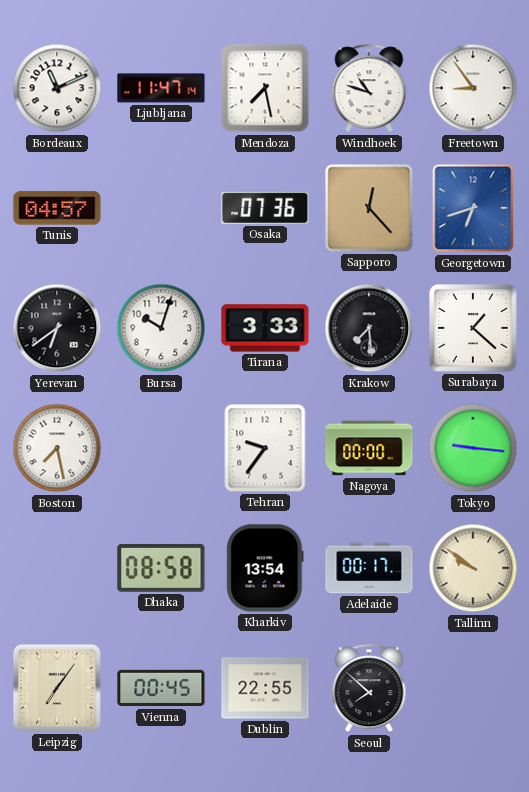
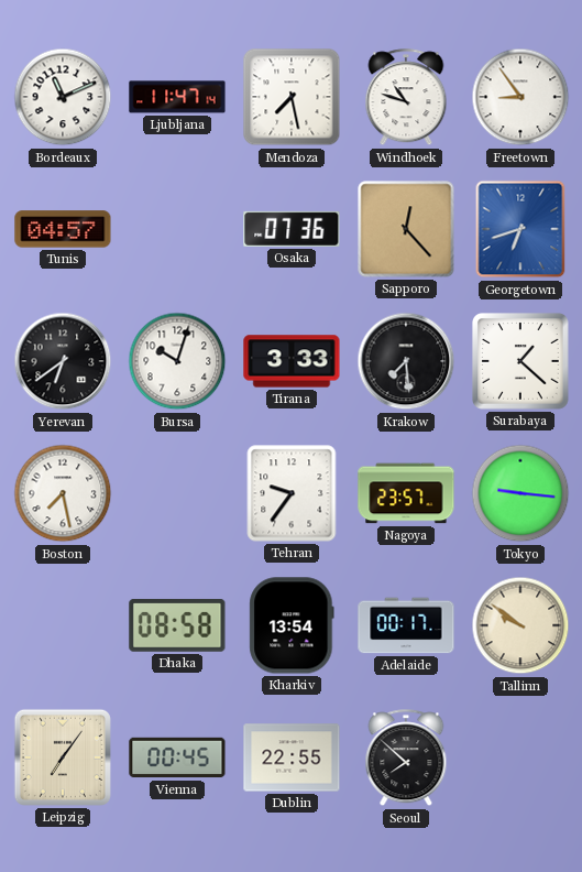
Nagoya: 00:00 -> 23:57
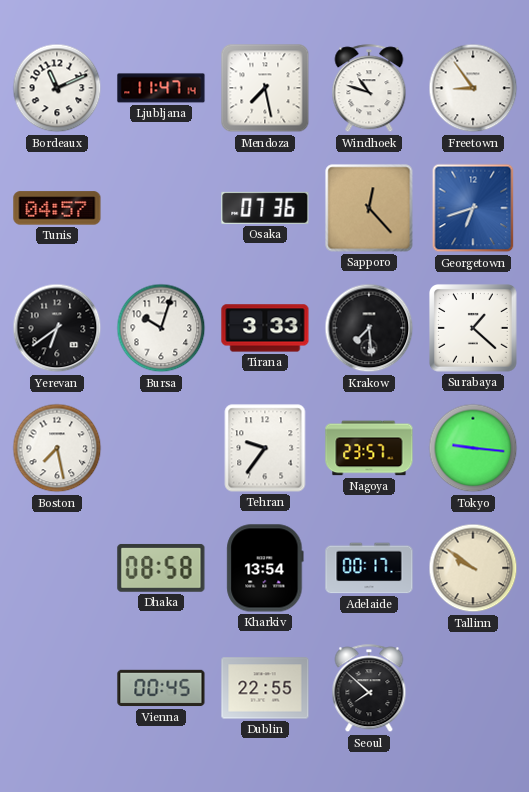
Leipzig: 7:06 -> none
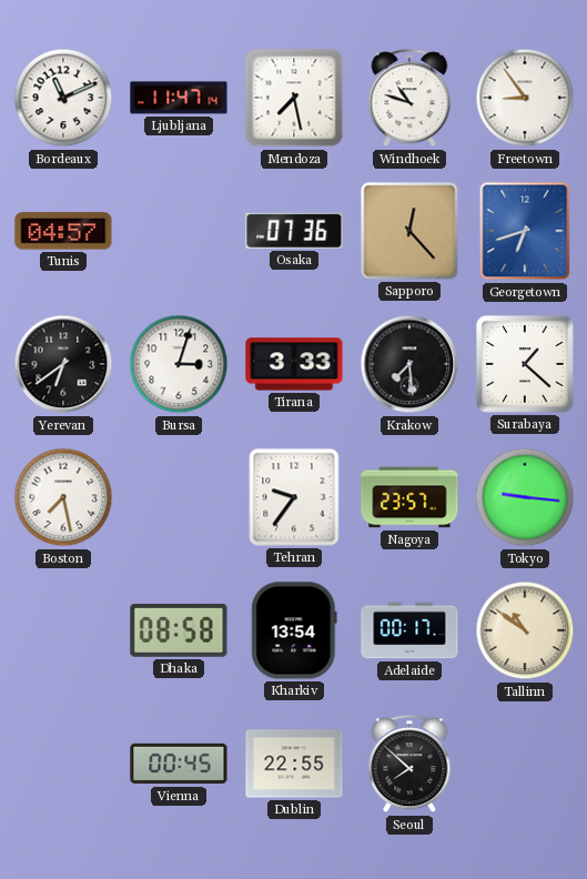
Bursa: 10:03 -> 3:03
Tallinn: 9:51 -> 10:51
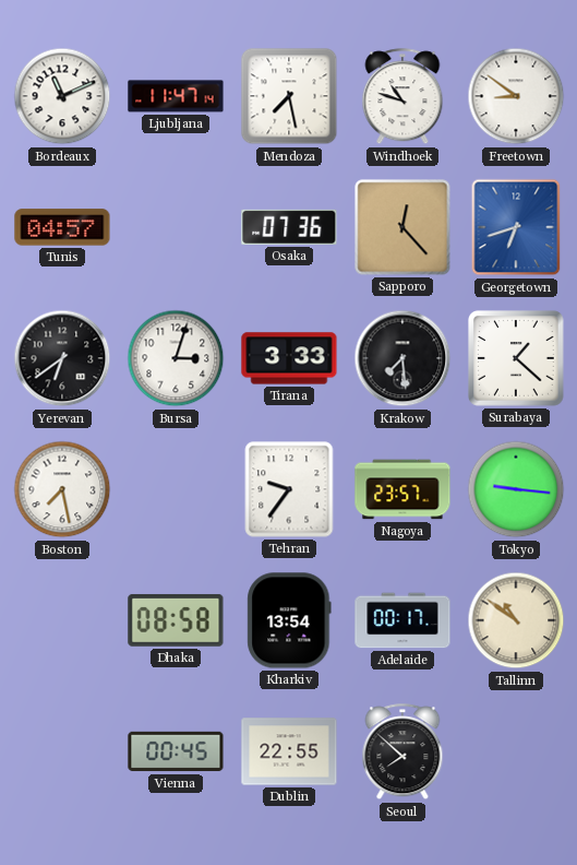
Freetown: 8:54 -> 8:51
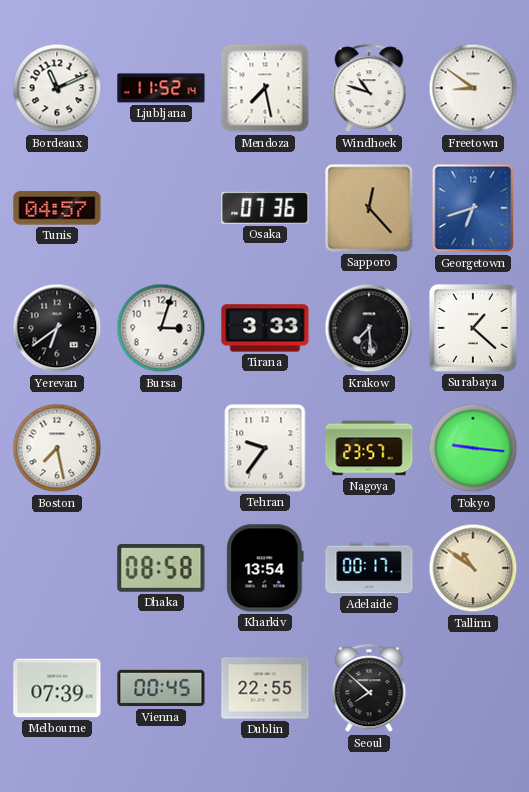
Ljubljana: 11:47 -> 11:52
Melbourne: none -> 07:39
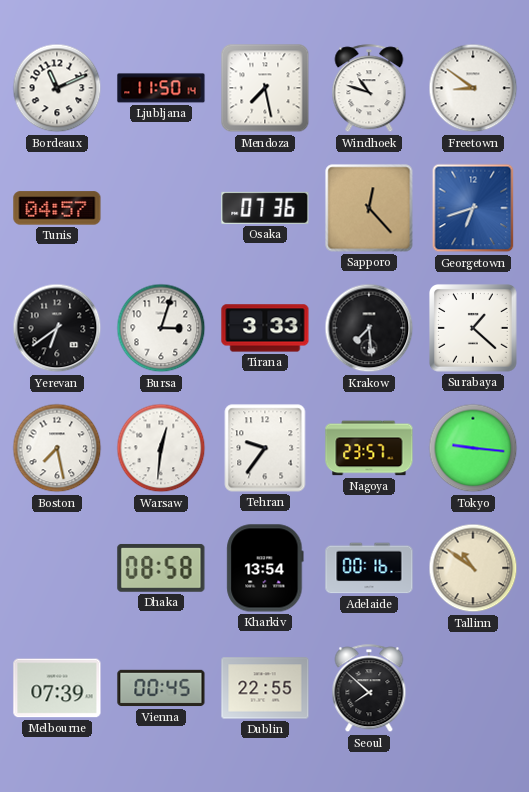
Ljubljana: 11:52 -> 11:50
Warsaw: none -> 12:31
Adelaide: 00:17 -> 00:16
